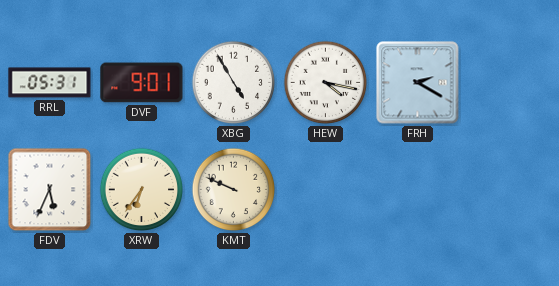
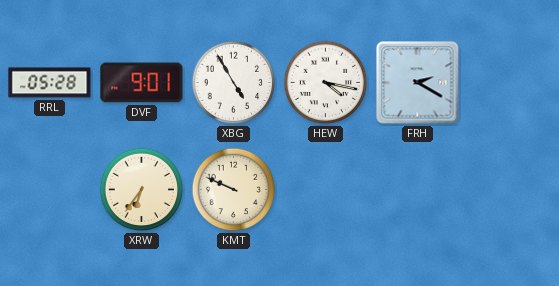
RRL: 05:31 -> 05:28
FDV: 5:34 -> none
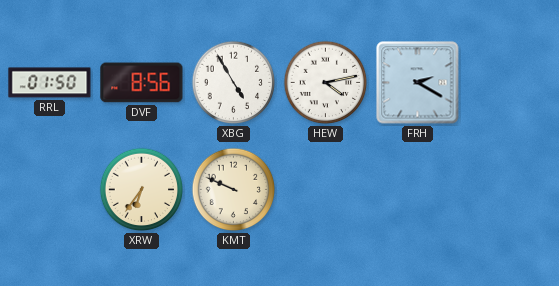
RRL: 05:28 -> 01:50
DVF: 9:01 -> 8:56
HEW: 4:17 -> 4:13
